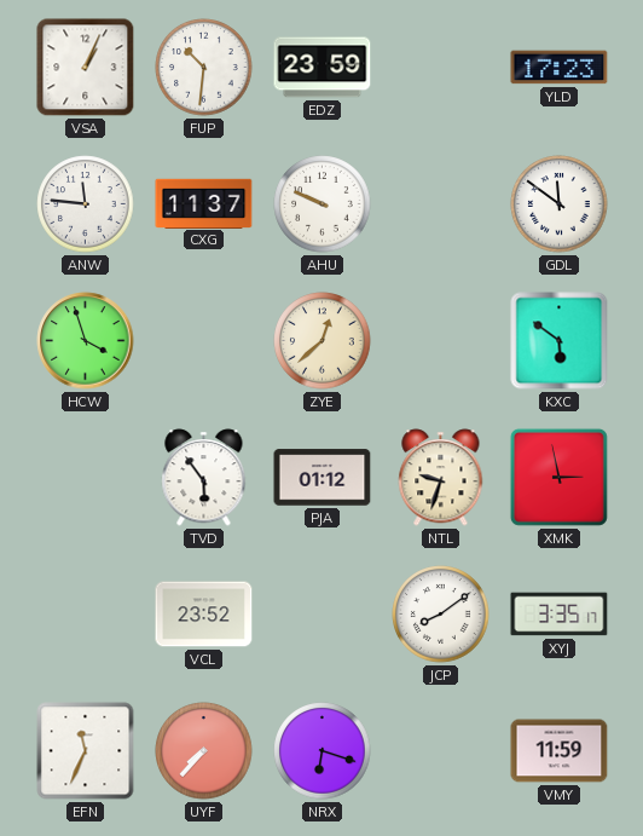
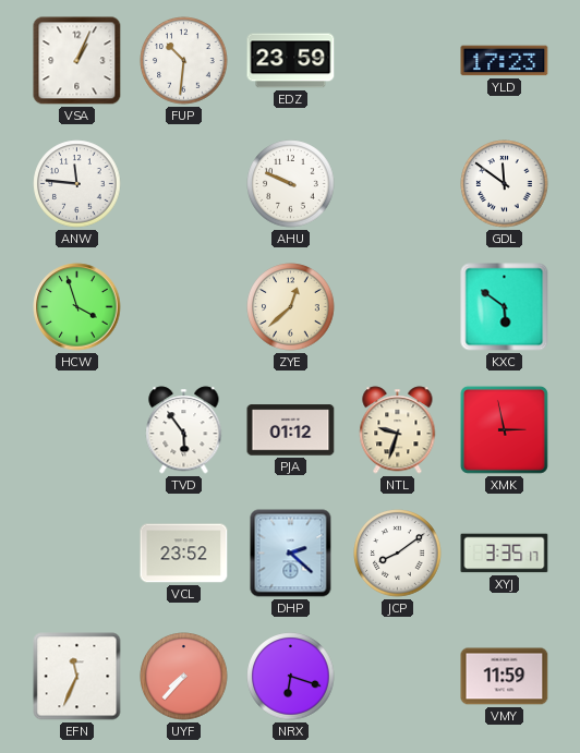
CXG: 11:37 -> none
DHP: none -> 2:22
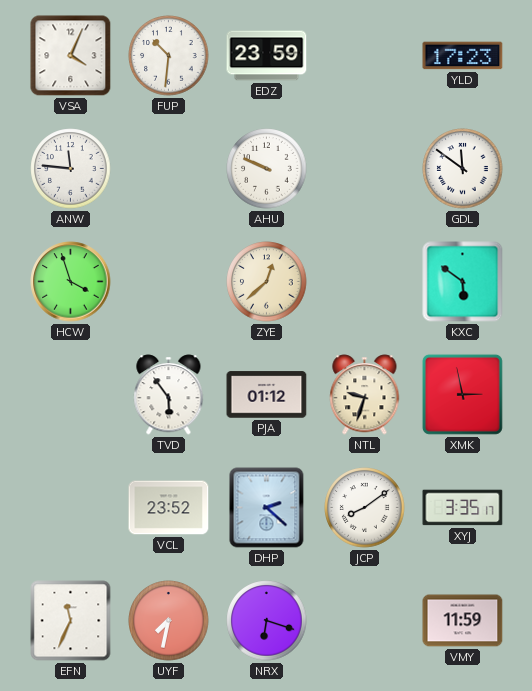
VSA: 1:04 -> 4:04
UYF: 7:37 -> 7:32
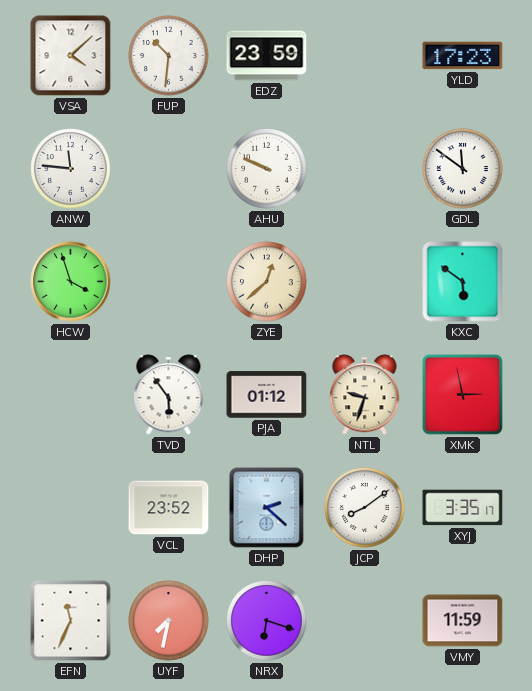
VSA: 4:04 -> 4:08
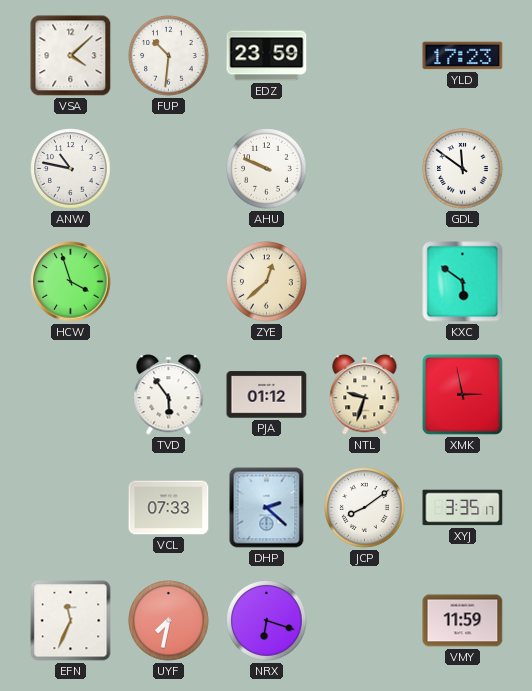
ANW: 11:46 -> 10:47
VCL: 23:52 -> 07:33
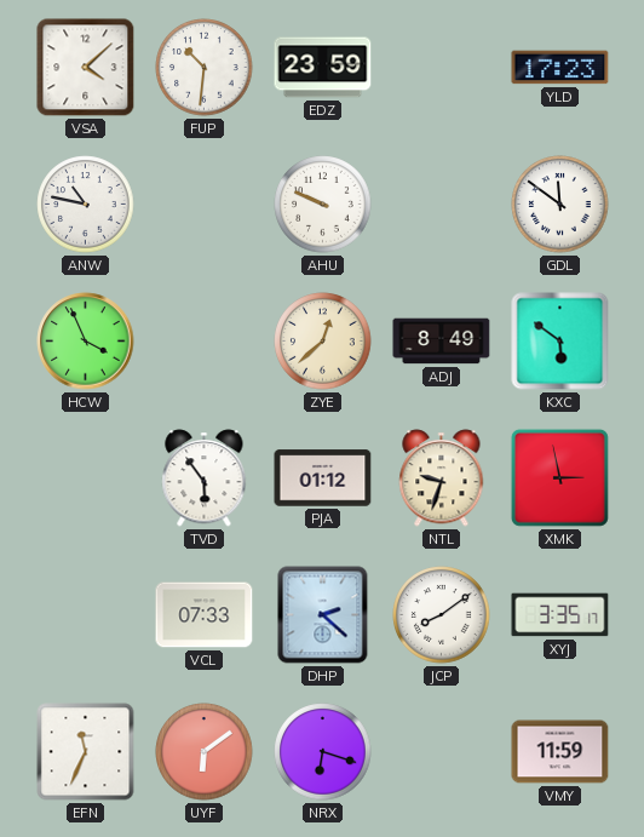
HCW: 3:57 -> 3:56
ADJ: none -> 8:49
UYF: 7:32 -> 6:09
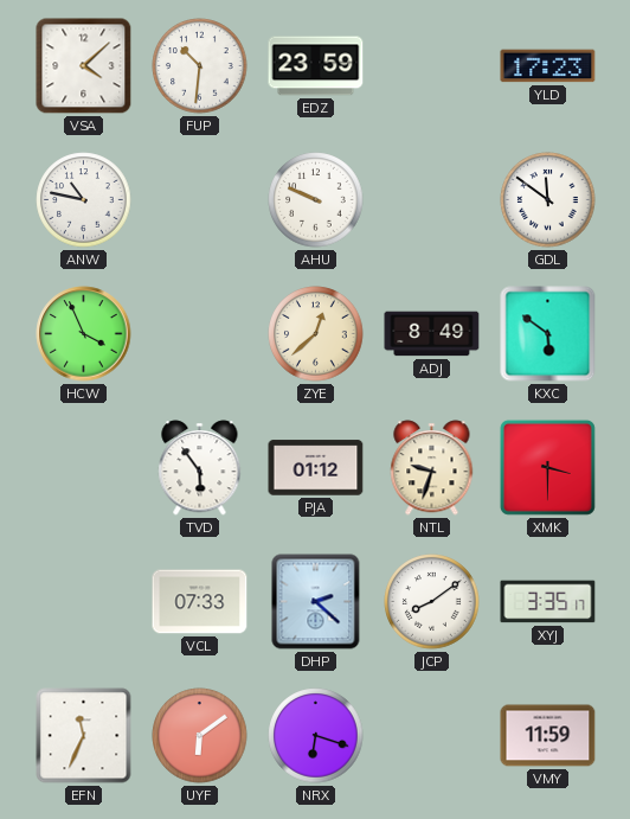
XMK: 2:58 -> 3:30
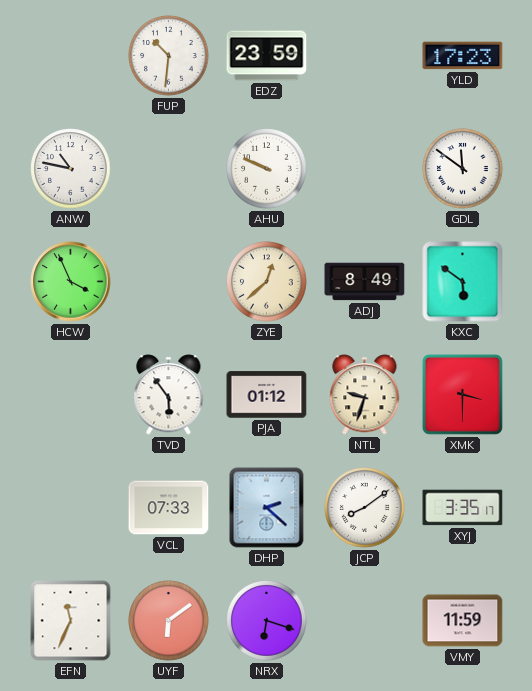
VSA: 4:08 -> none
